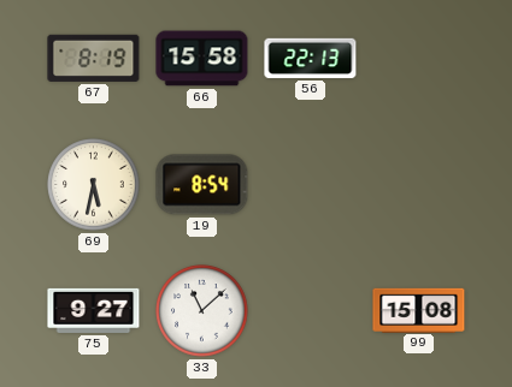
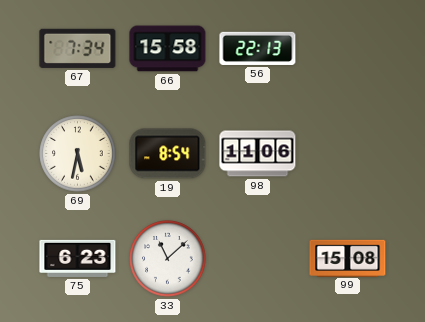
67: 8:19 -> 7:34
98: none -> 11:06
75: 9:27 -> 6:23
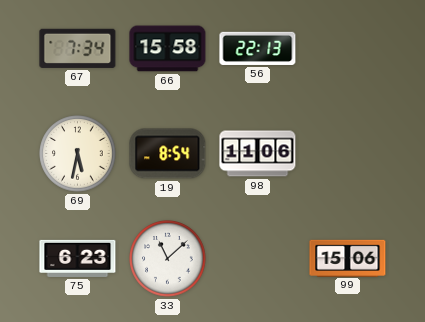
99: 15:08 -> 15:06
